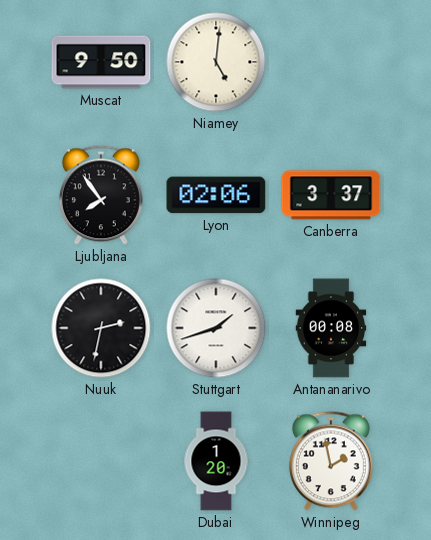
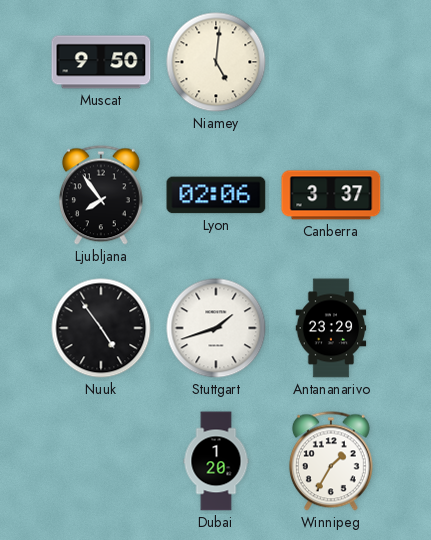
Nuuk: 2:32 -> 4:54
Antananarivo: 00:08 -> 23:29
Winnipeg: 1:58 -> 1:35
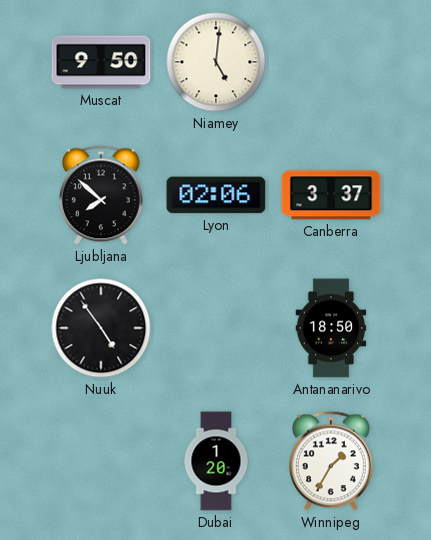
Ljubljana: 7:54 -> 7:52
Stuttgart: 1:42 -> none
Antananarivo: 23:29 -> 18:50
